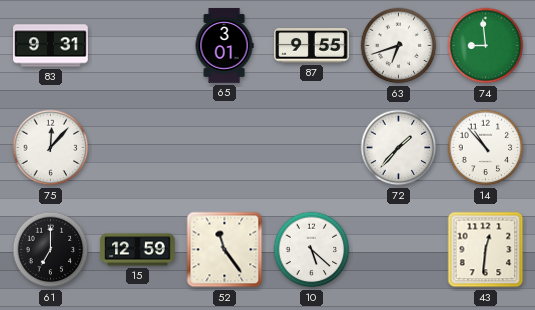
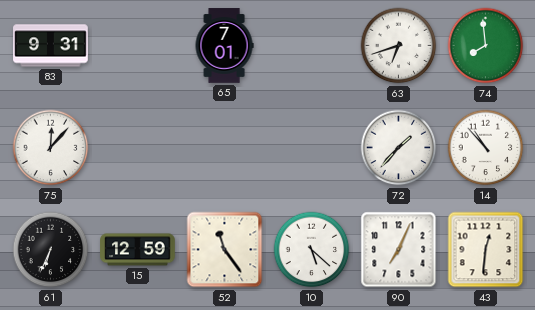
65: 3:01 -> 7:01
87: 9:55 -> none
74: 8:59 -> 7:59
61: 7:00 -> 6:34
90: none -> 7:04
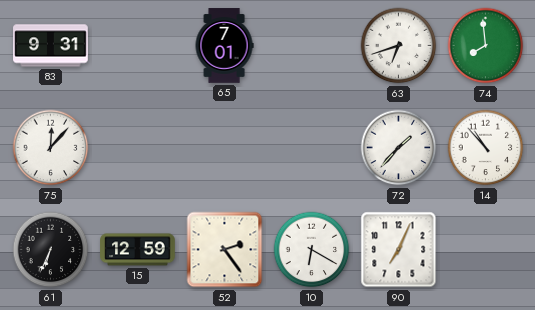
52: 11:24 -> 2:24
10: 5:22 -> 6:20
43: 12:31 -> none
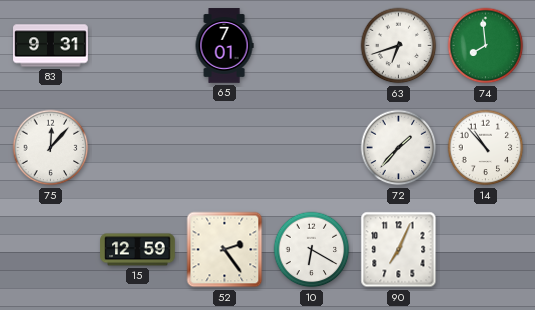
61: 6:34 -> none
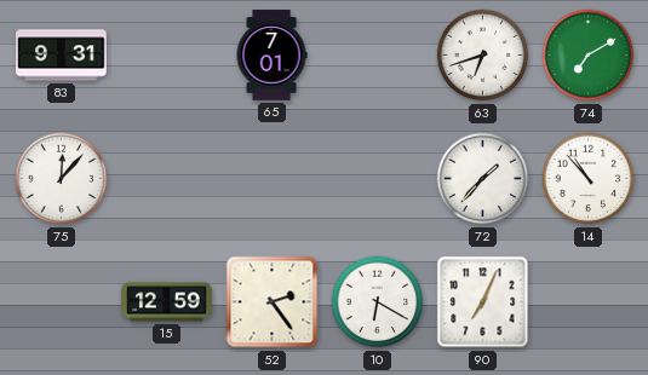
74: 7:59 -> 7:10
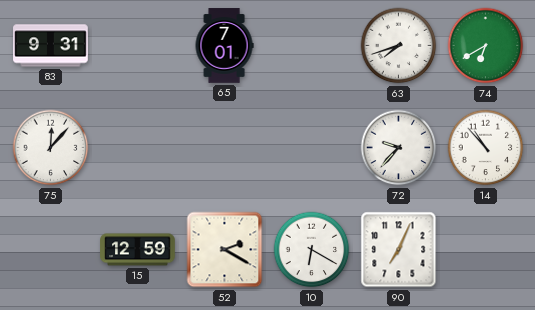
63: 6:42 -> 7:42
74: 7:10 -> 6:40
72: 1:37 -> 9:37
52: 2:24 -> 2:20
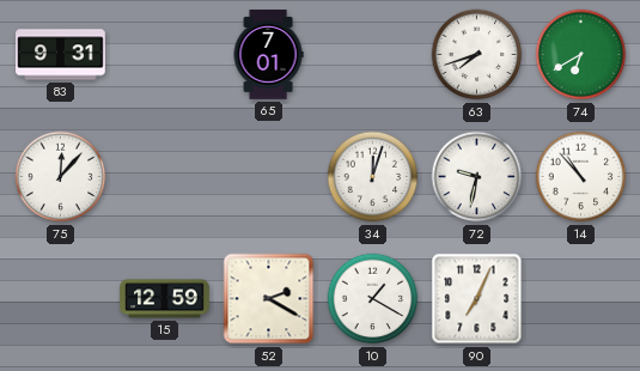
34: none -> 12:03
72: 9:37 -> 9:32
10: 6:20 -> 1:20
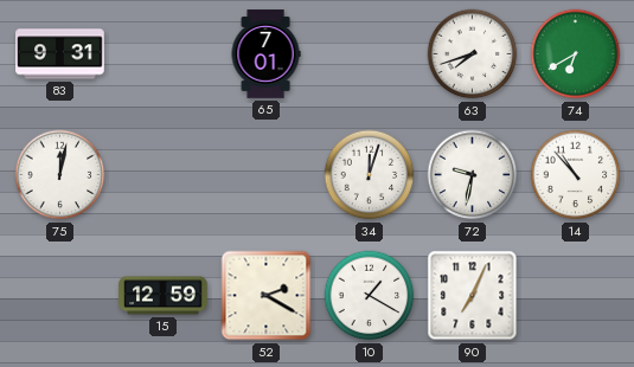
75: 12:07 -> 12:02
